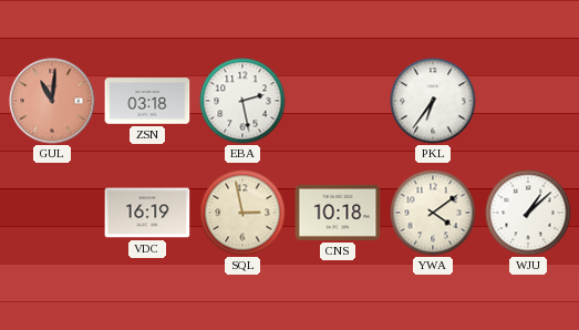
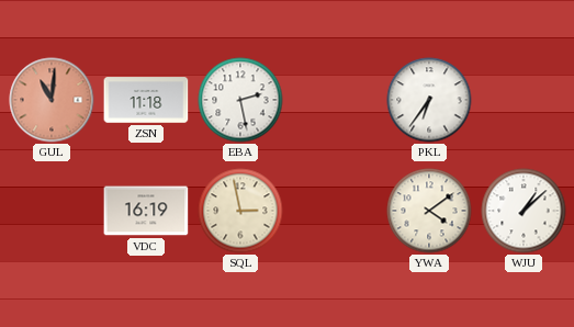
ZSN: 03:18 -> 11:18
CNS: 10:18 -> none
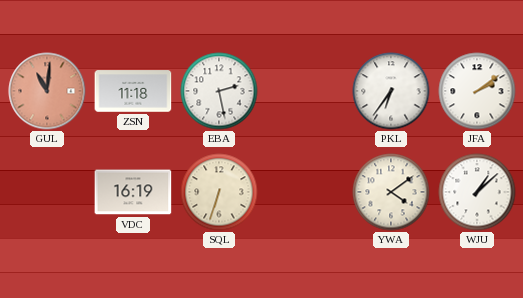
JFA: none -> 2:09
SQL: 2:58 -> 6:33
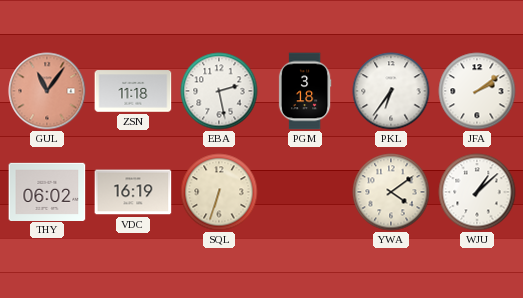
GUL: 11:01 -> 11:06
PGM: none -> 3:18
THY: none -> 06:02
